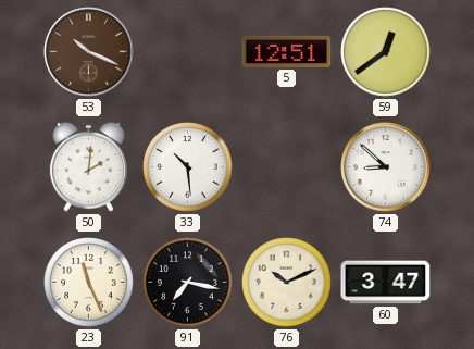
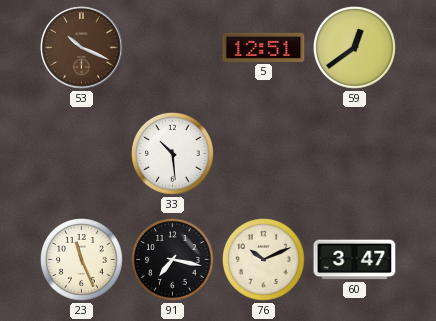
50: 2:01 -> none
74: 8:52 -> none
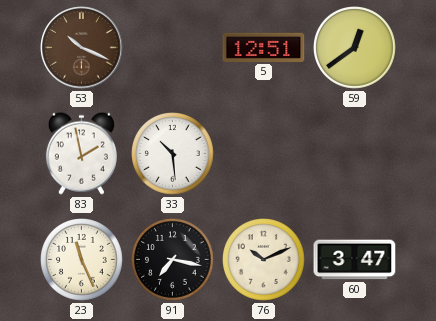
83: none -> 1:58
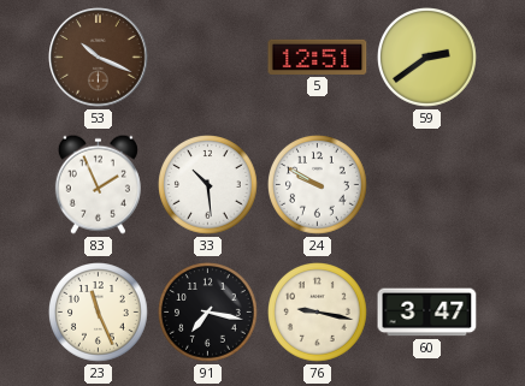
59: 12:39 -> 2:39
83: 1:58 -> 1:56
24: none -> 9:50
76: 10:11 -> 9:17
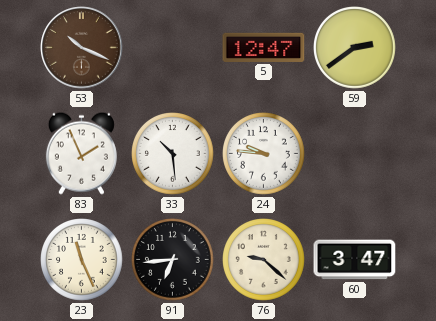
5: 12:51 -> 12:47
24: 9:50 -> 9:46
91: 7:17 -> 6:44
76: 9:17 -> 9:22
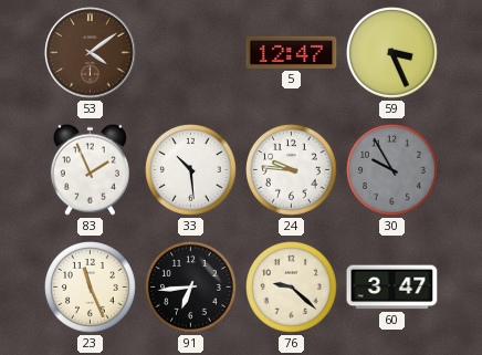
53: 10:19 -> 4:09
59: 2:39 -> 3:26
30: none -> 9:55
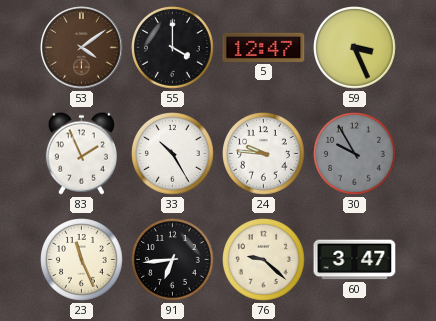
55: none -> 4:00
33: 10:29 -> 10:25
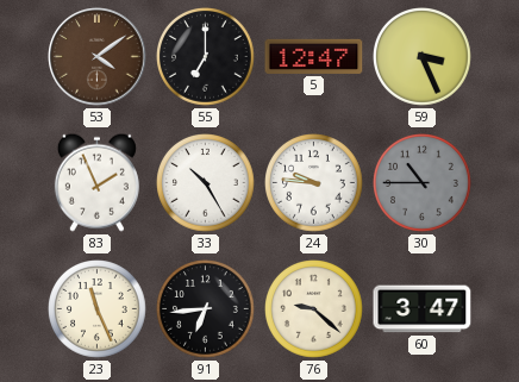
55: 4:00 -> 7:00
30: 9:55 -> 10:45
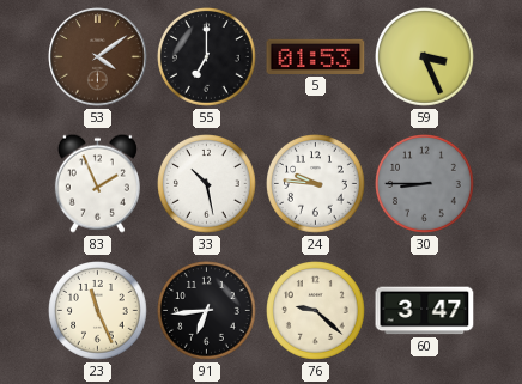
5: 12:47 -> 01:53
33: 10:25 -> 10:28
30: 10:45 -> 8:45
